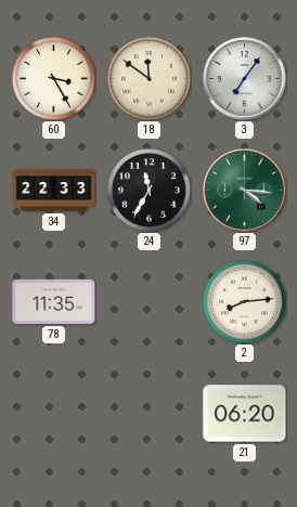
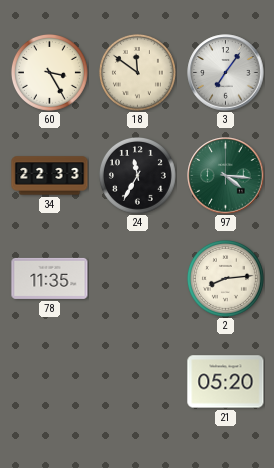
21: 06:20 -> 05:20
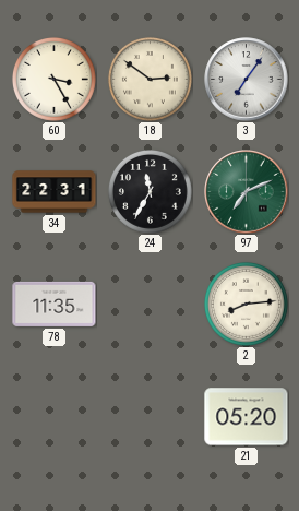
18: 11:51 -> 2:51
34: 22:33 -> 22:31
97: 4:16 -> 7:11
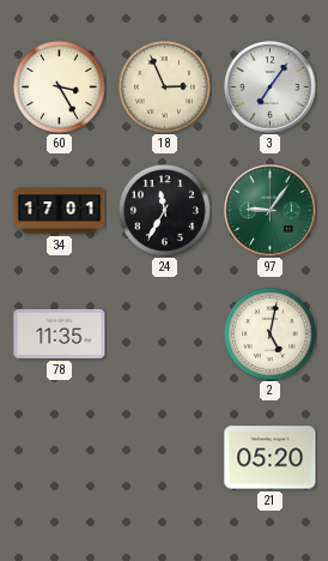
18: 2:51 -> 2:56
34: 22:31 -> 17:01
97: 7:11 -> 9:06
2: 8:14 -> 5:02
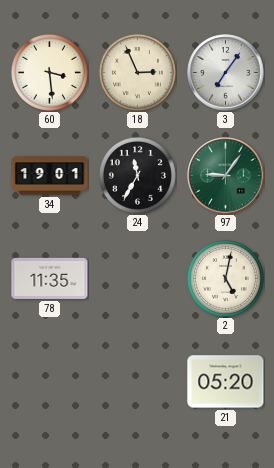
60: 3:25 -> 3:29
34: 17:01 -> 19:01
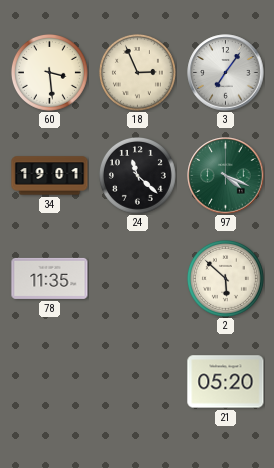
24: 11:35 -> 11:22
97: 9:06 -> 4:19
2: 5:02 -> 5:52
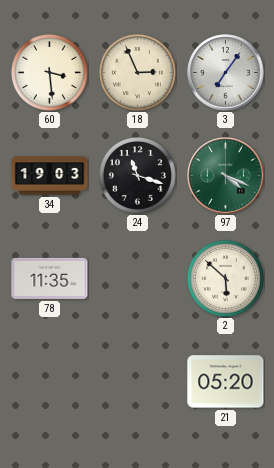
34: 19:01 -> 19:03
24: 11:22 -> 11:18
